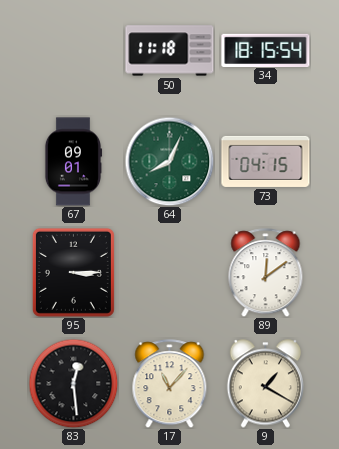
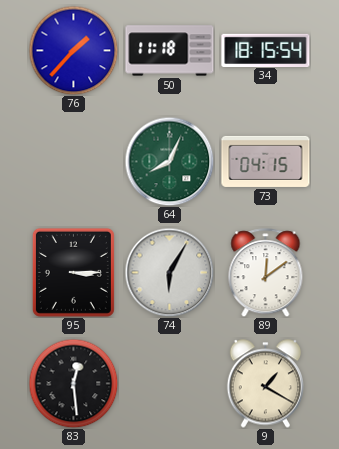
76: none -> 1:37
67: 09:01 -> none
74: none -> 6:05
17: 11:07 -> none
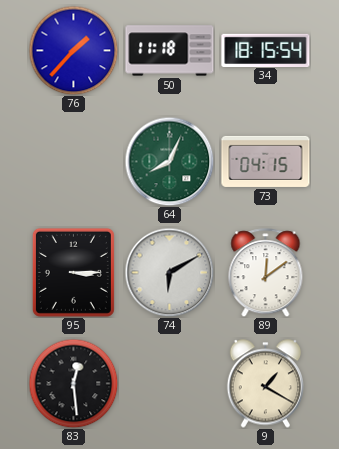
74: 6:05 -> 6:10
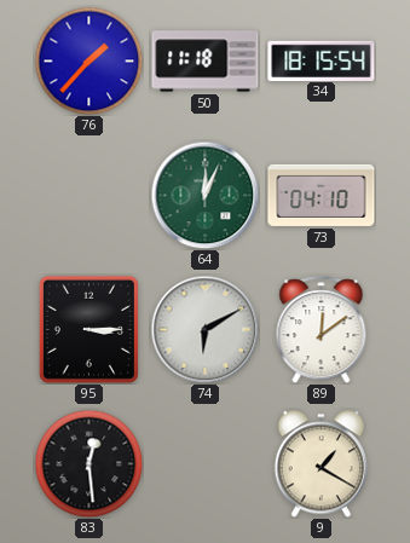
64: 8:04 -> 12:04
73: 04:15 -> 04:10
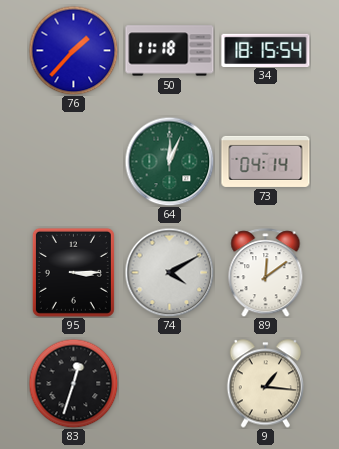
73: 04:10 -> 04:14
74: 6:10 -> 4:10
83: 12:29 -> 12:33
9: 1:20 -> 1:16
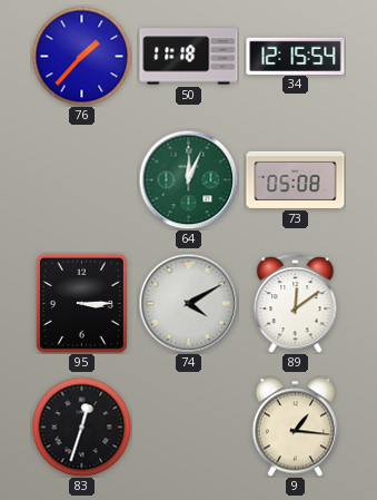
34: 18:15 -> 12:15
73: 04:14 -> 05:08
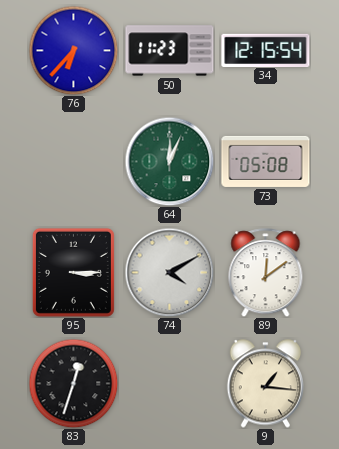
76: 1:37 -> 6:37
50: 11:18 -> 11:23
